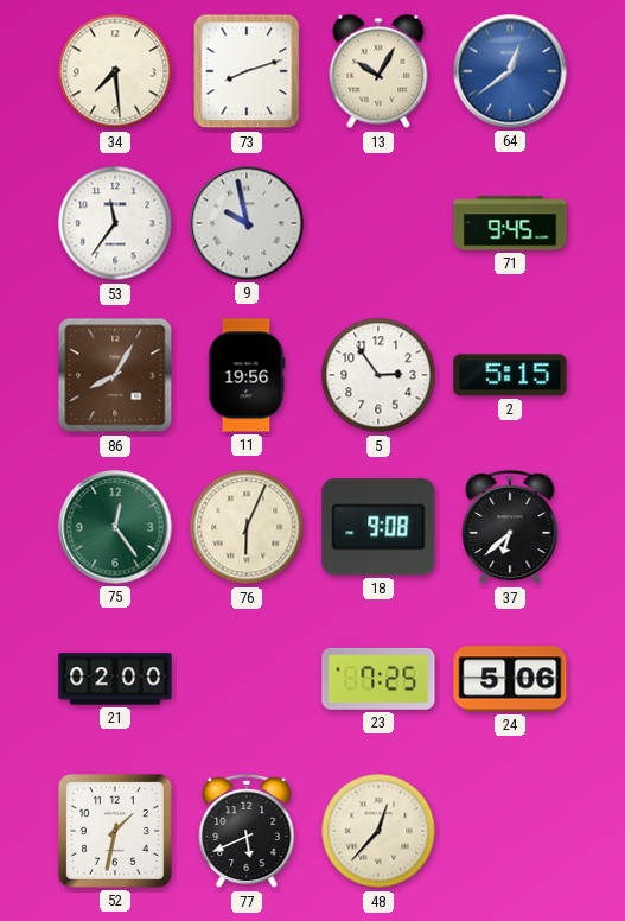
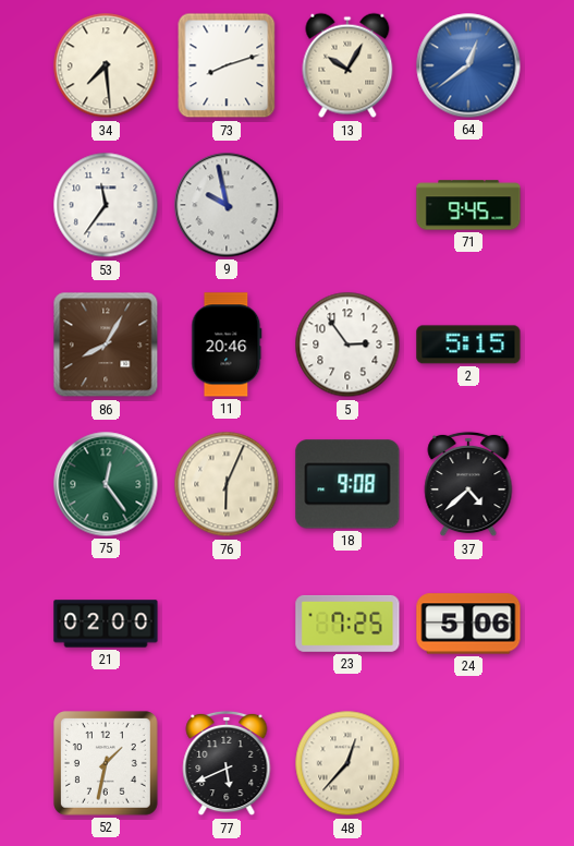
11: 19:56 -> 20:46
37: 6:38 -> 4:38
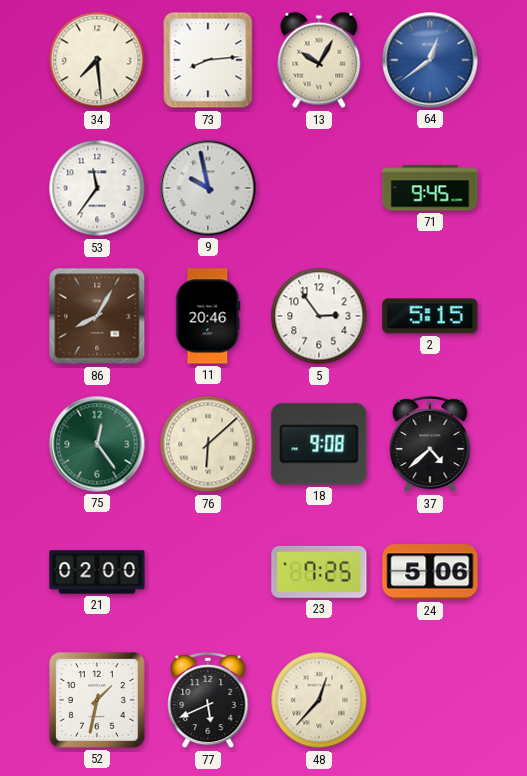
73: 8:12 -> 8:14
76: 6:04 -> 6:08
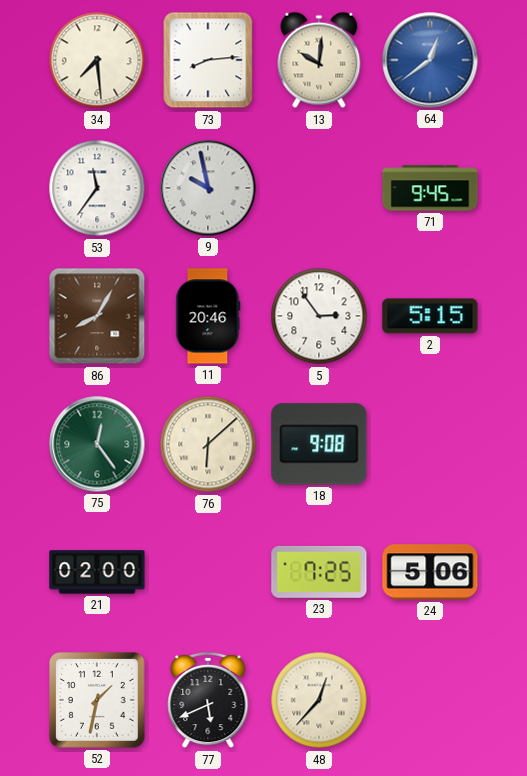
13: 10:05 -> 10:01
37: 4:38 -> none
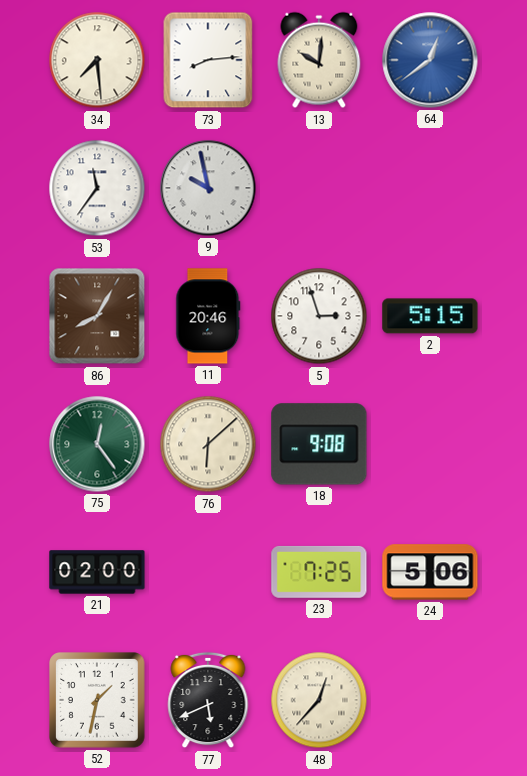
71: 9:45 -> none
5: 2:54 -> 2:57
